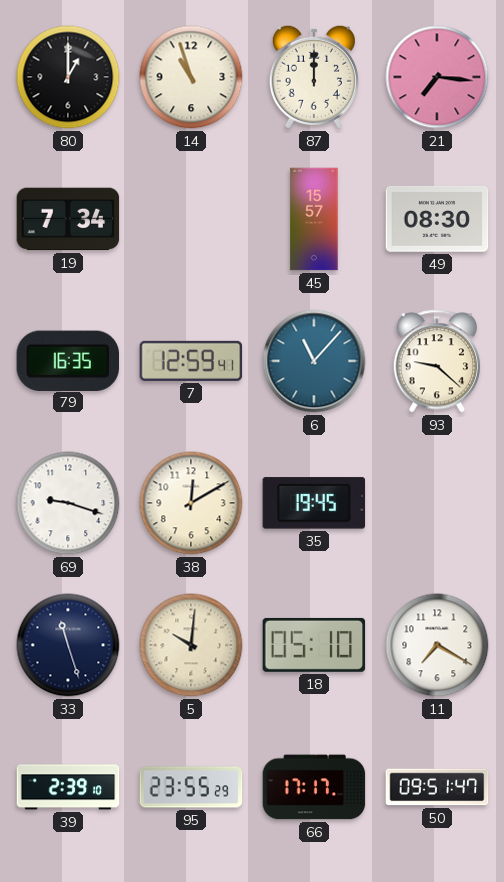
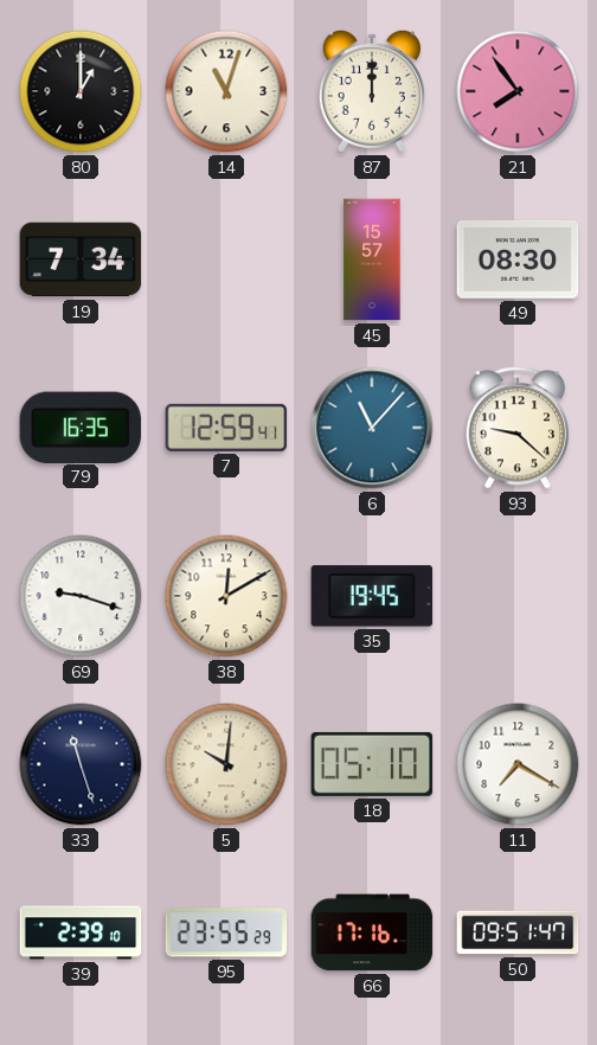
14: 10:57 -> 11:03
21: 7:16 -> 7:54
66: 17:17 -> 17:16
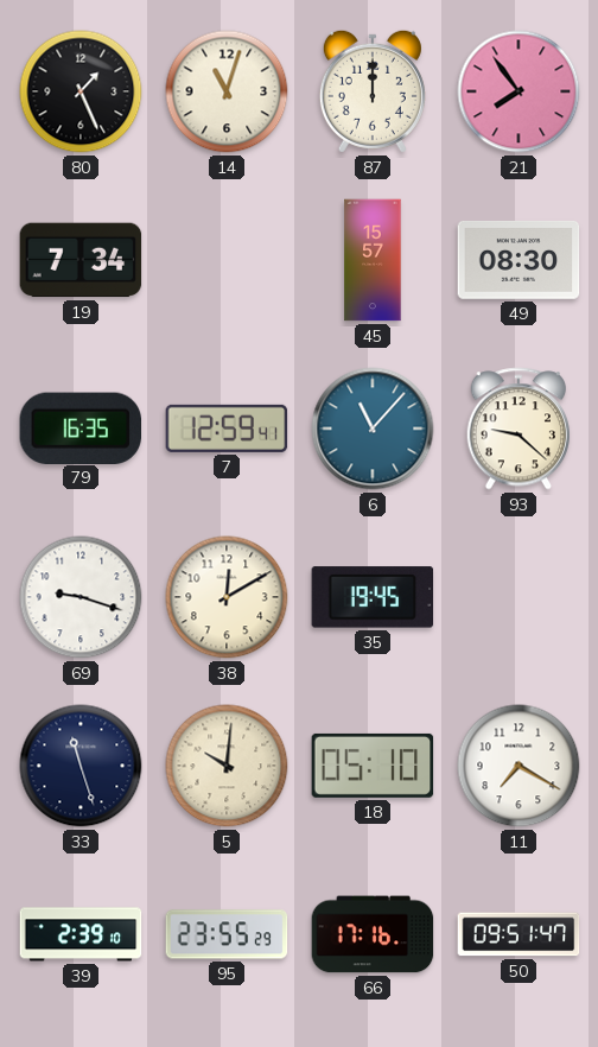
80: 1:00 -> 1:26
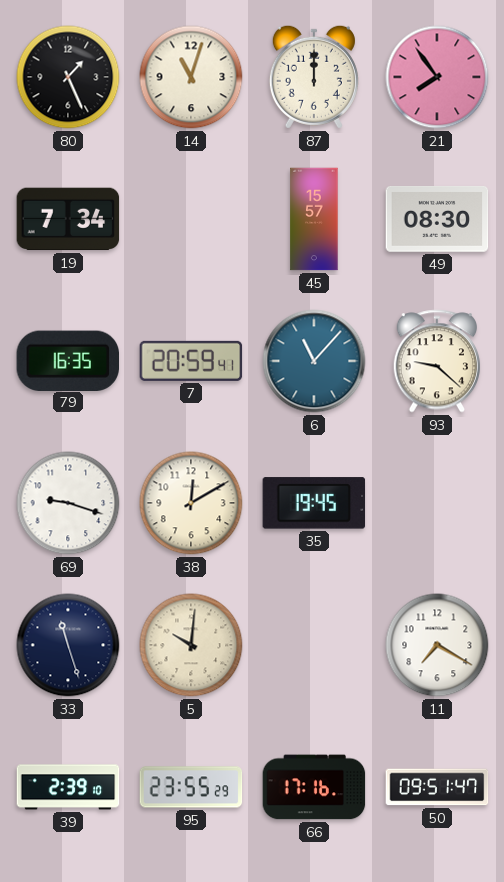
7: 12:59 -> 20:59
18: 05:10 -> none
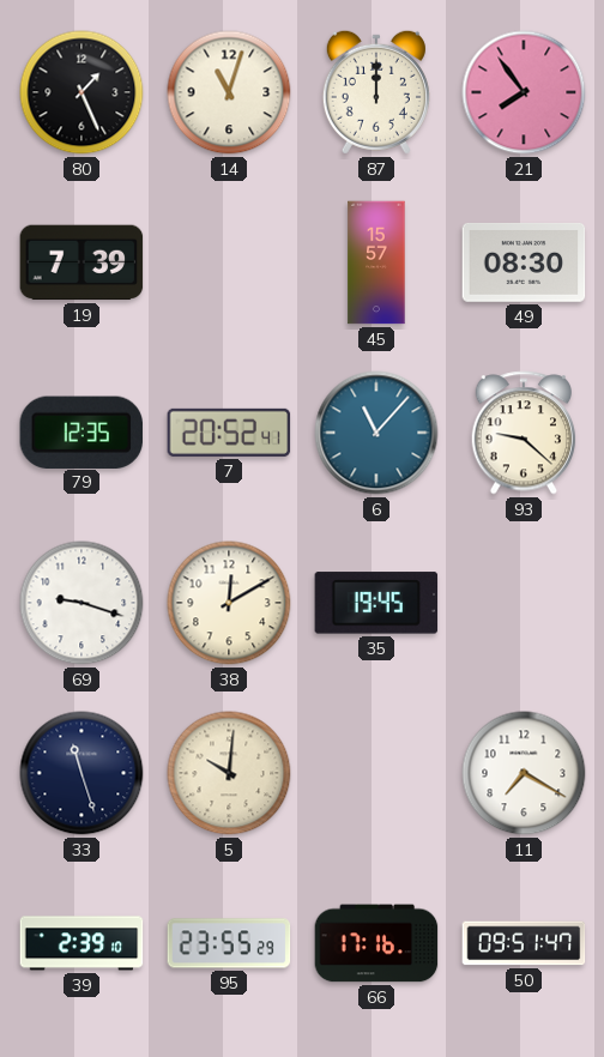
19: 7:34 -> 7:39
79: 16:35 -> 12:35
7: 20:59 -> 20:52
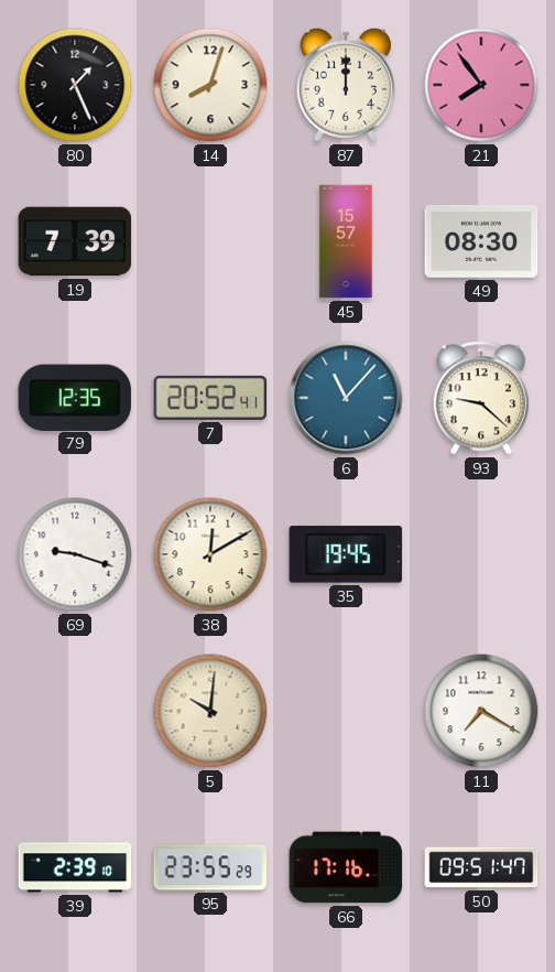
14: 11:03 -> 8:03
33: 11:27 -> none
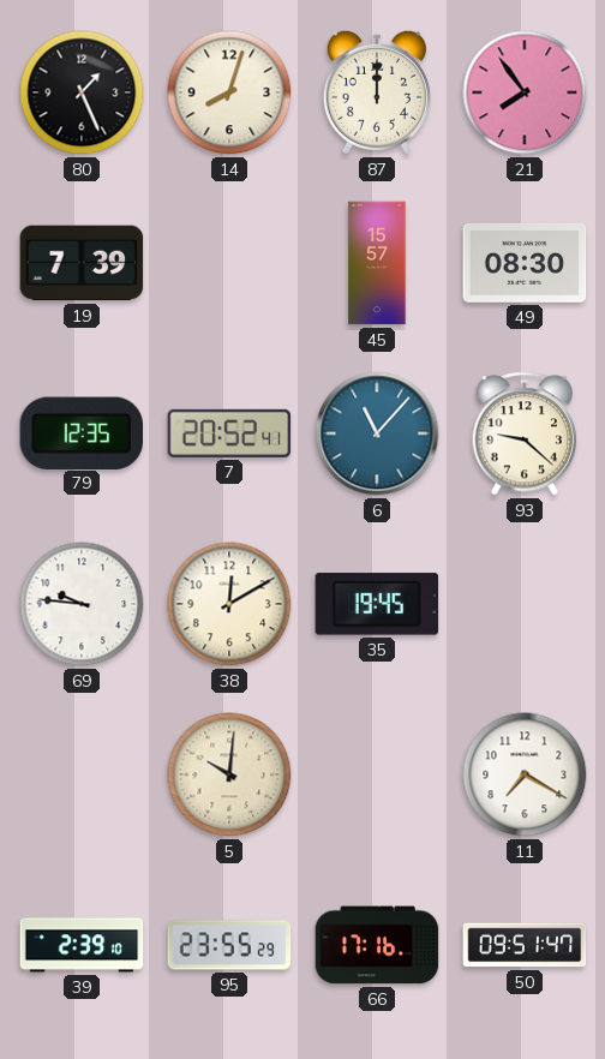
69: 9:18 -> 9:46
